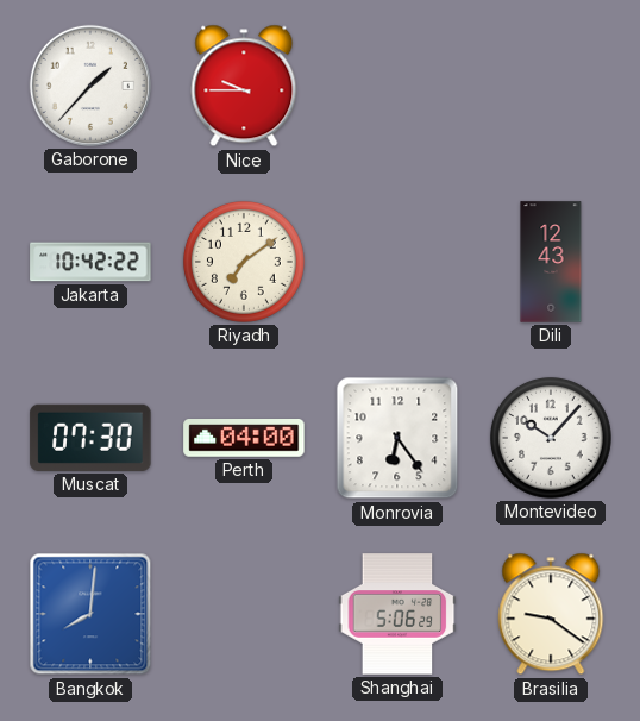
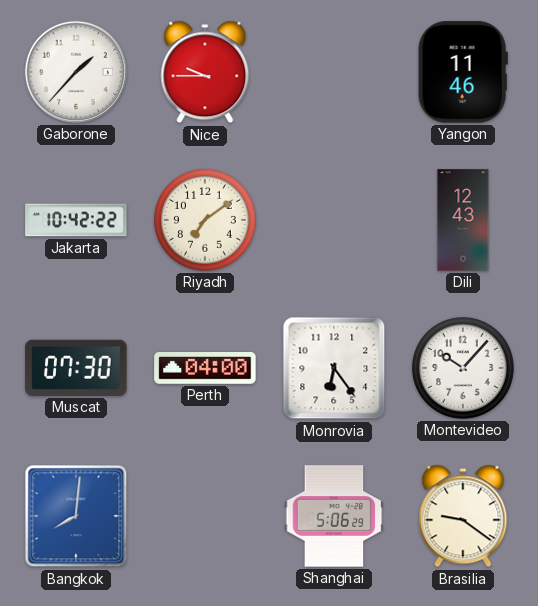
Yangon: none -> 11:46
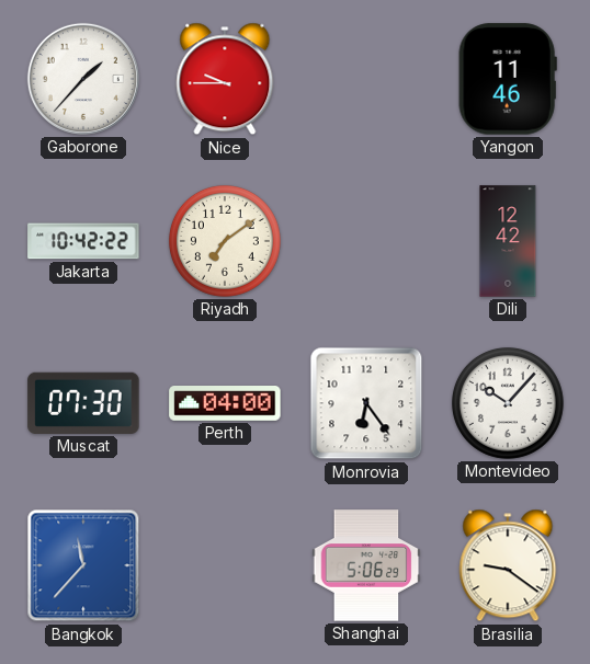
Dili: 12:43 -> 12:42
Bangkok: 8:01 -> 11:37
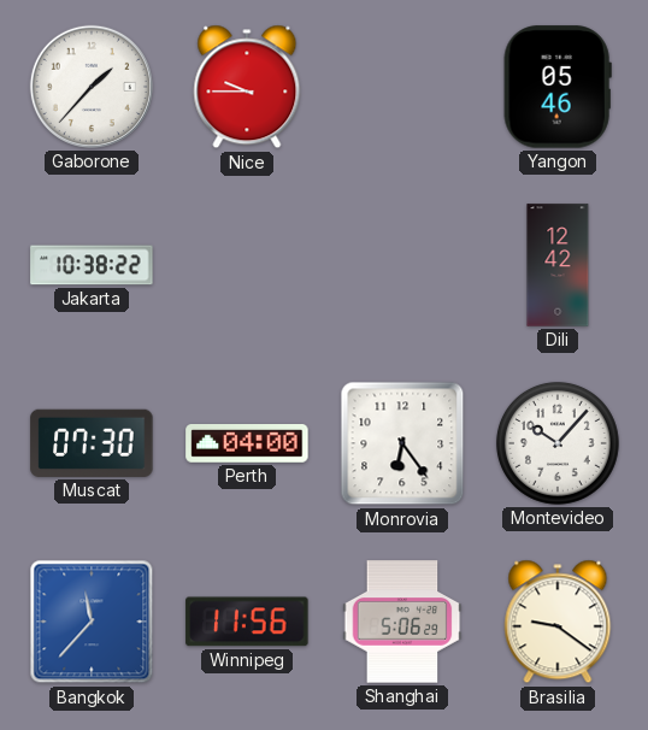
Yangon: 11:46 -> 05:46
Jakarta: 10:42 -> 10:38
Riyadh: 7:09 -> none
Winnipeg: none -> 11:56
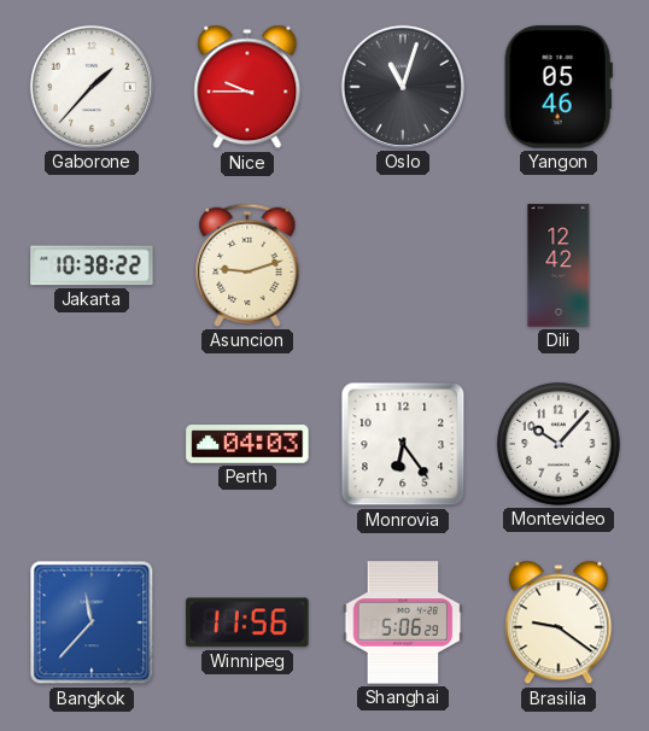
Oslo: none -> 11:03
Asuncion: none -> 9:12
Muscat: 07:30 -> none
Perth: 04:00 -> 04:03
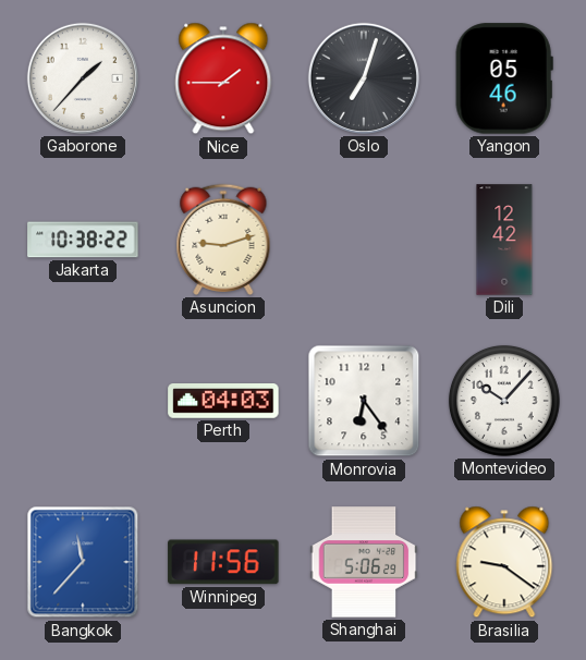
Nice: 9:45 -> 1:45
Oslo: 11:03 -> 7:03
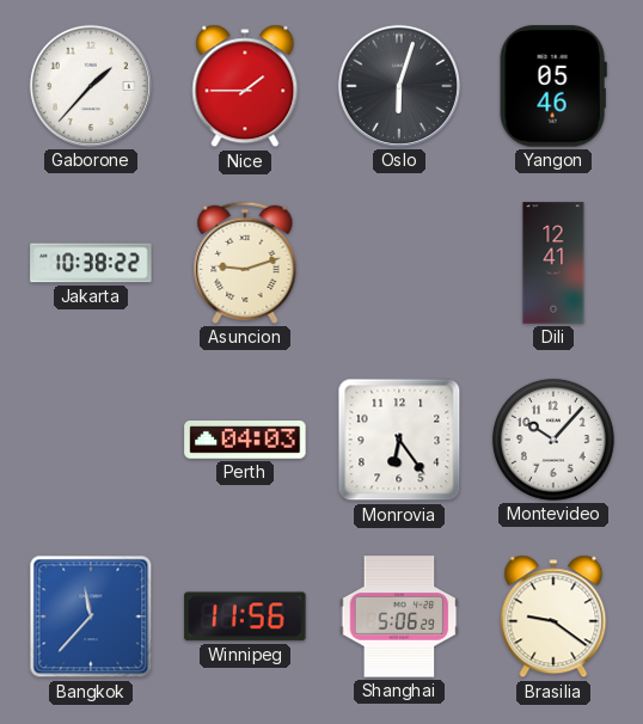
Oslo: 7:03 -> 6:03
Dili: 12:42 -> 12:41
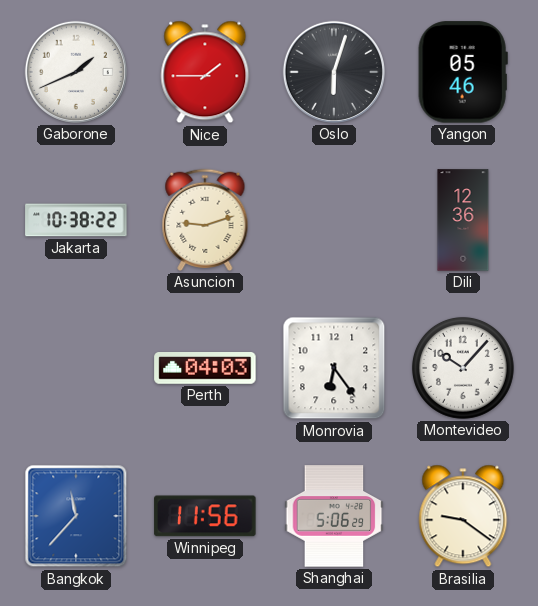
Gaborone: 1:37 -> 1:41
Dili: 12:41 -> 12:36
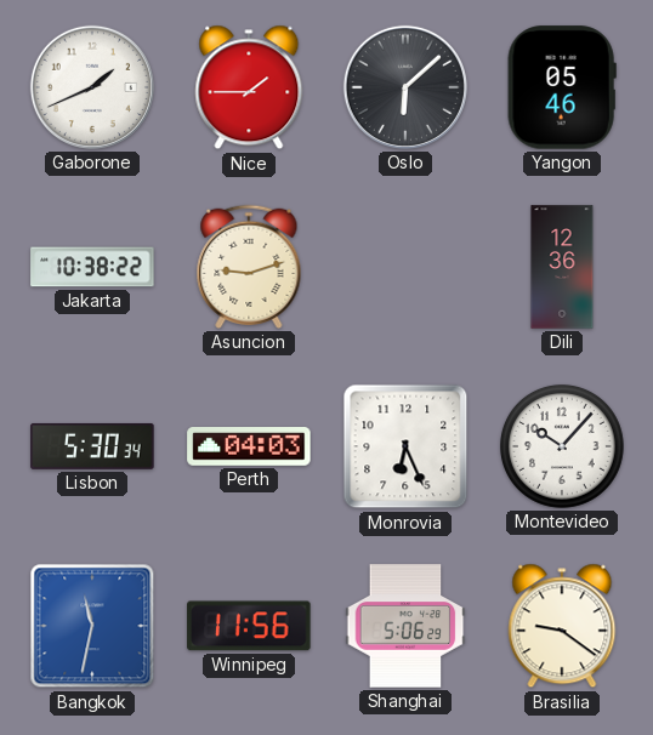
Oslo: 6:03 -> 6:08
Lisbon: none -> 5:30
Monrovia: 6:24 -> 6:26
Bangkok: 11:37 -> 11:32
